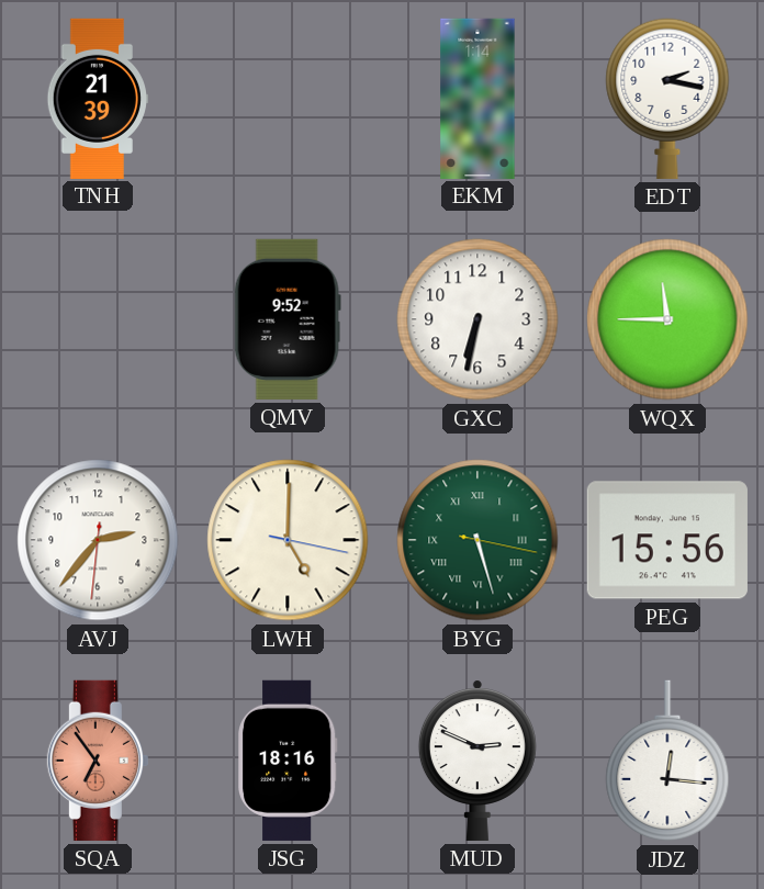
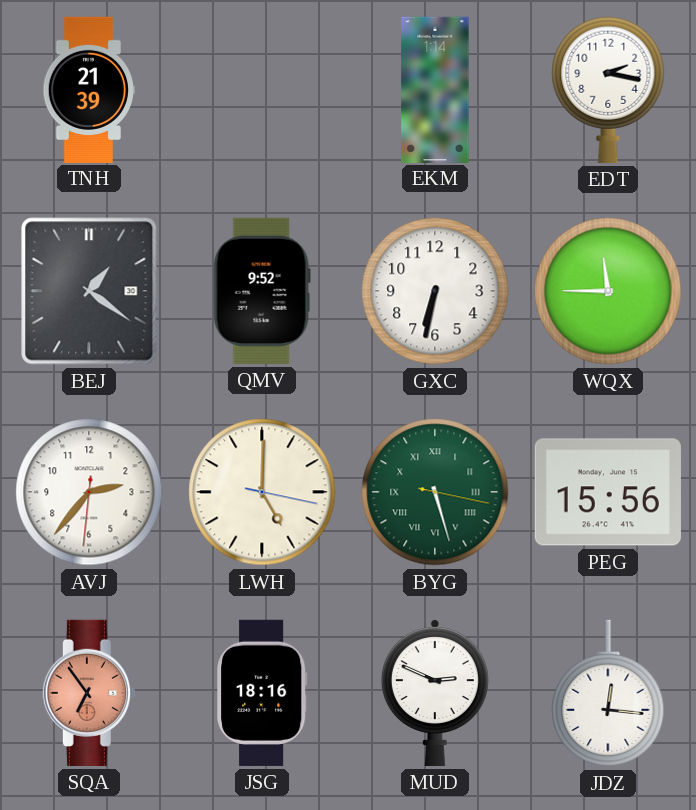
BEJ: none -> 1:21
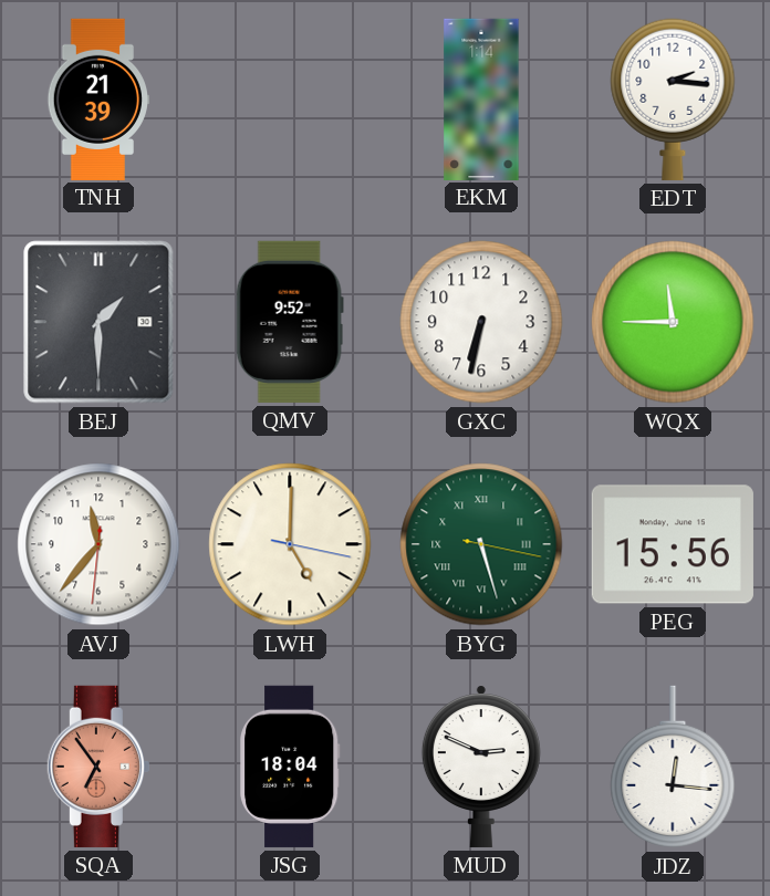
EDT: 2:17 -> 2:16
BEJ: 1:21 -> 1:30
AVJ: 2:36 -> 11:36
JSG: 18:16 -> 18:04
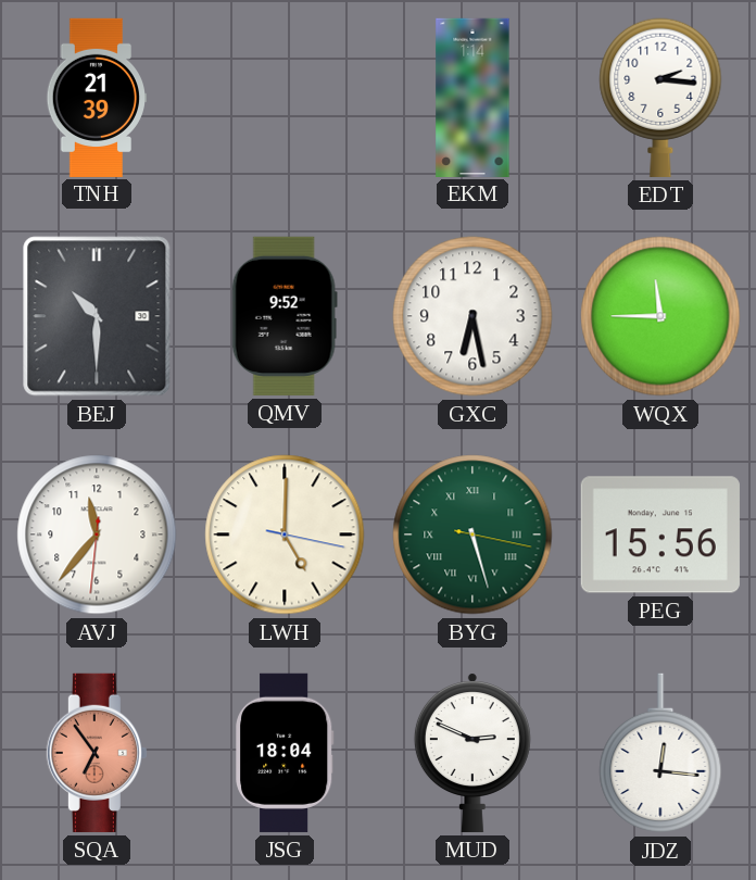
BEJ: 1:30 -> 10:30
GXC: 6:32 -> 6:28
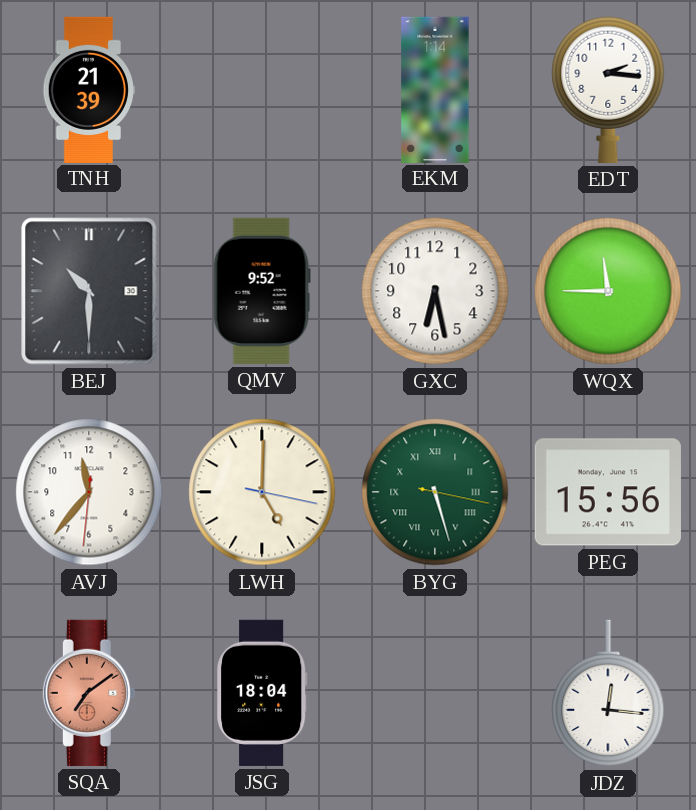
SQA: 6:54 -> 7:09
MUD: 2:49 -> none
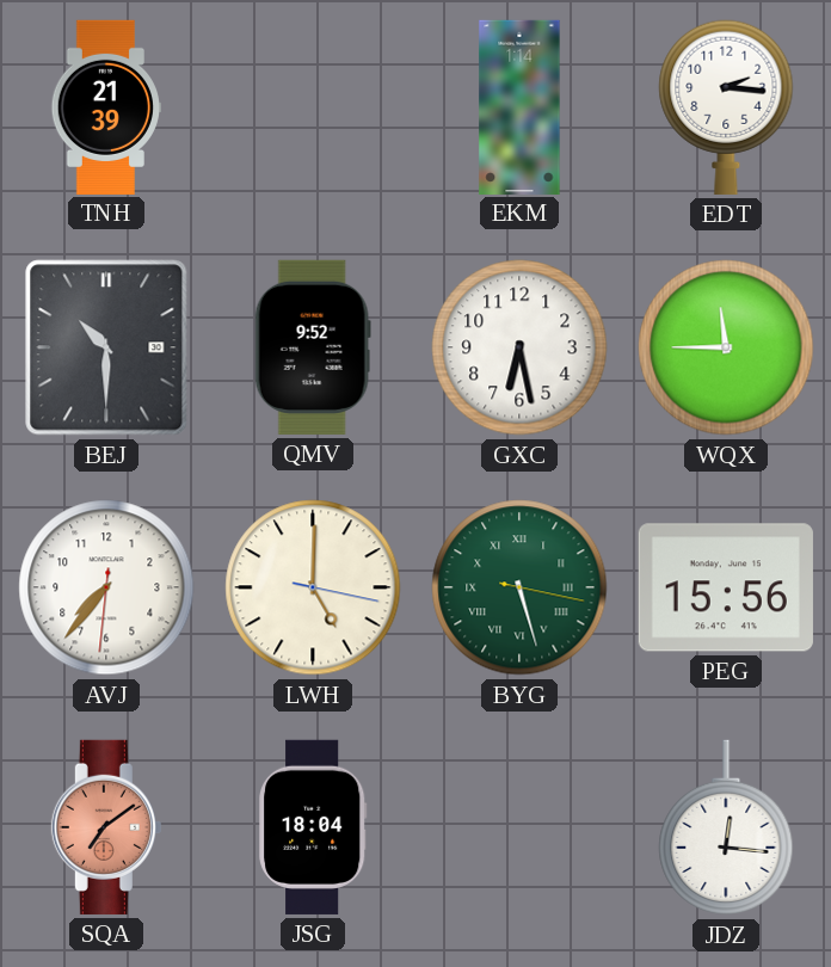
AVJ: 11:36 -> 7:36
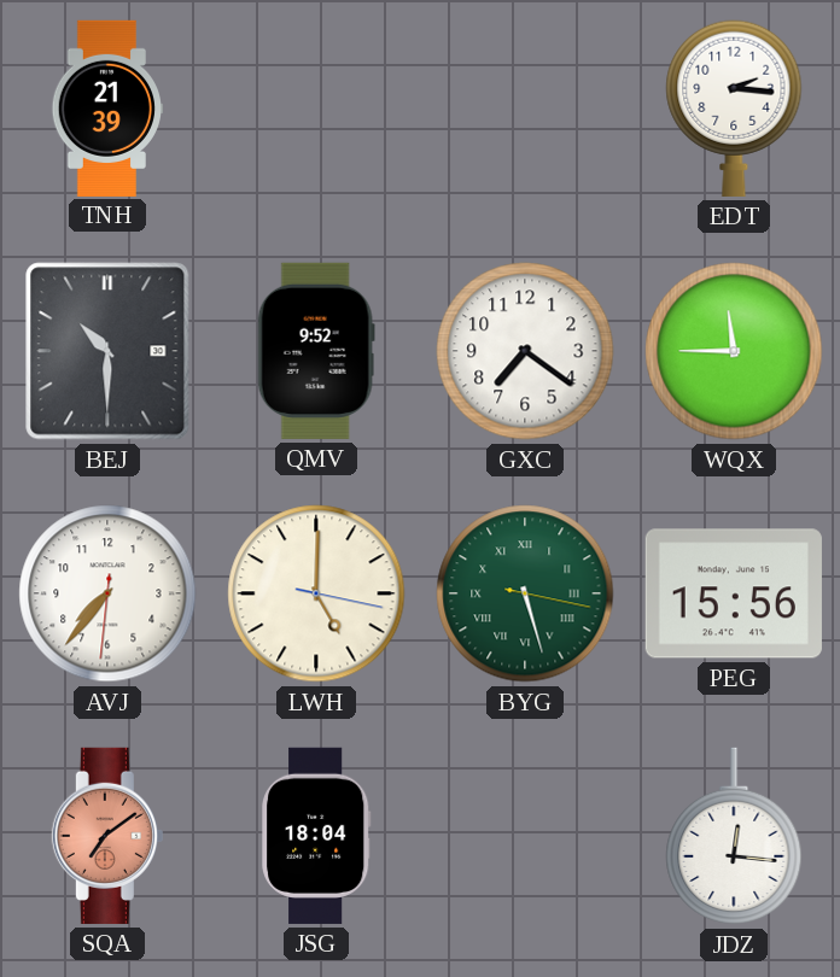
EKM: 1:14 -> none
GXC: 6:28 -> 7:21
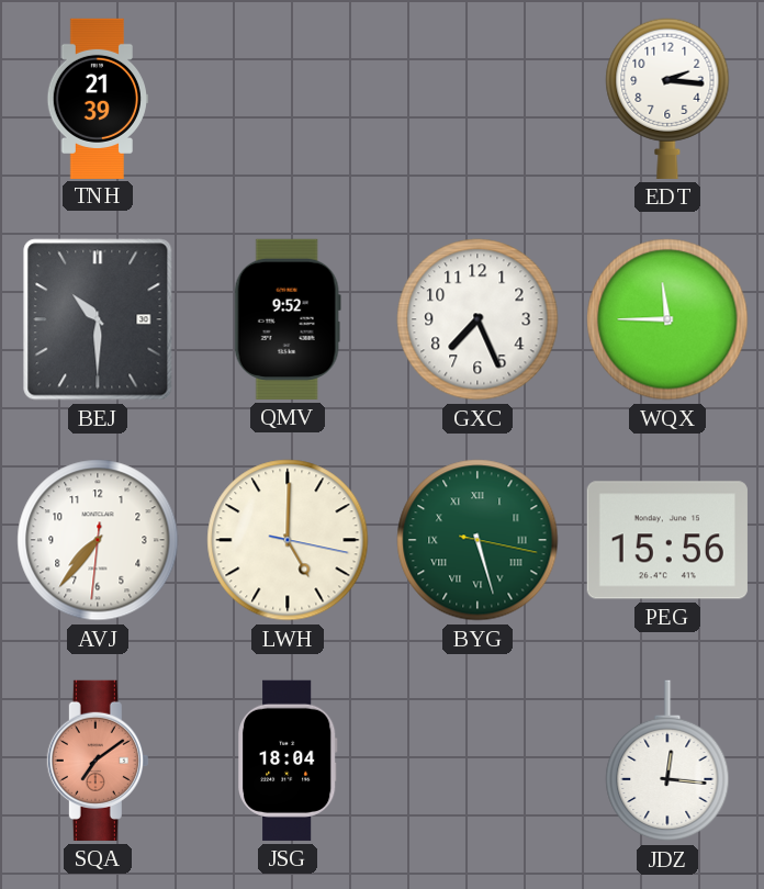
GXC: 7:21 -> 7:26
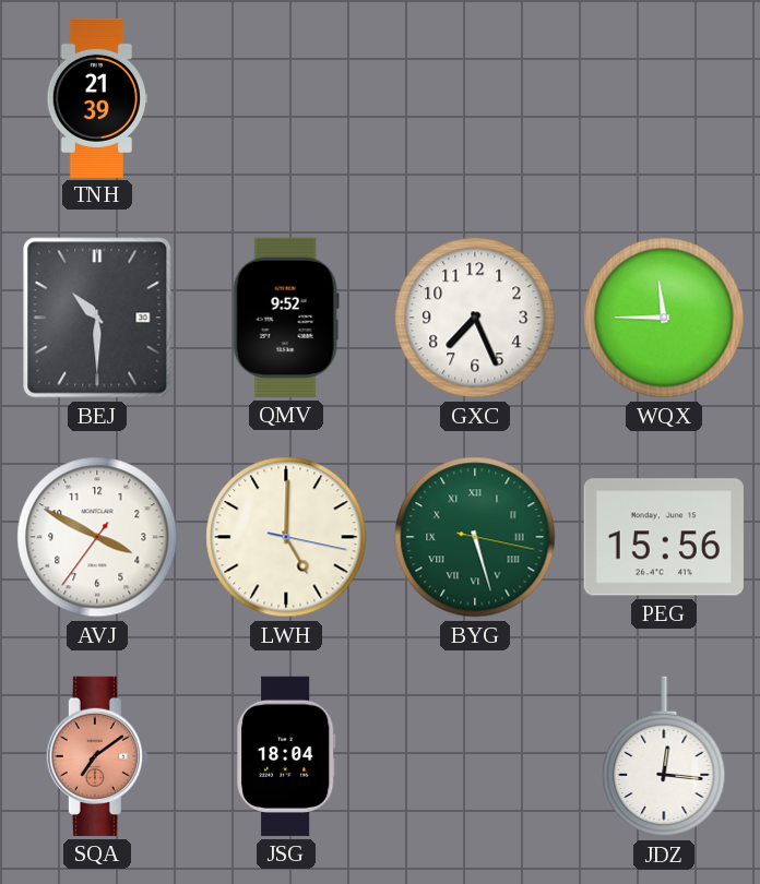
EDT: 2:16 -> none
AVJ: 7:36 -> 3:49
